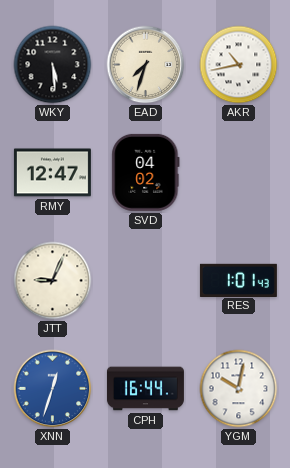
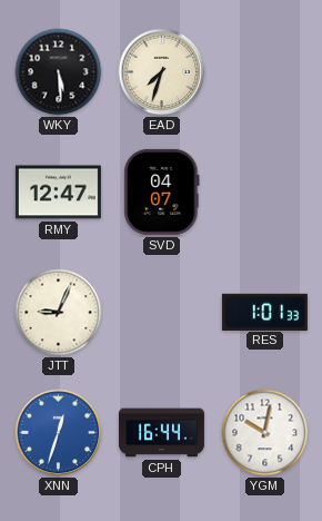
AKR: 10:43 -> none
SVD: 04:02 -> 04:07
RES: 1:01:43 -> 1:01:33
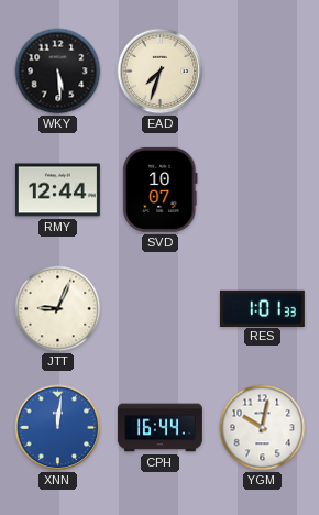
RMY: 12:47 -> 12:44
SVD: 04:07 -> 10:07
XNN: 12:33 -> 12:01
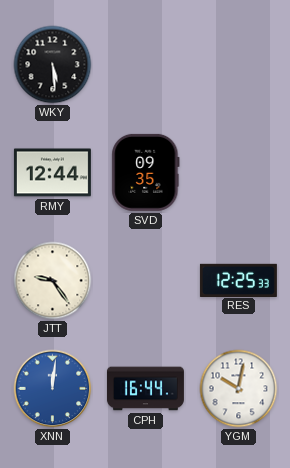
EAD: 7:33 -> none
SVD: 10:07 -> 09:35
JTT: 9:04 -> 9:24
RES: 1:01 -> 12:25
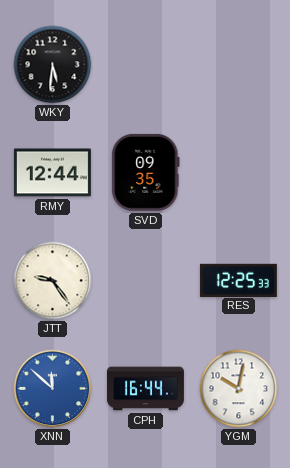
WKY: 5:29 -> 5:31
XNN: 12:01 -> 11:52
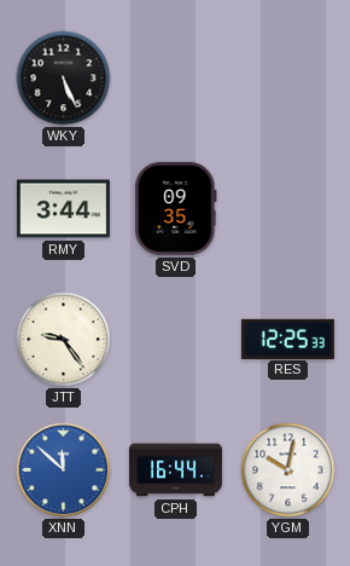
WKY: 5:31 -> 5:26
RMY: 12:44 -> 3:44
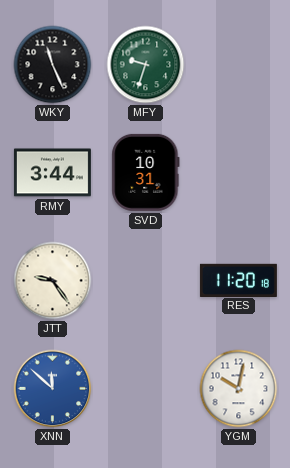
WKY: 5:26 -> 11:26
MFY: none -> 9:33
SVD: 09:35 -> 10:31
RES: 12:25 -> 11:20
CPH: 16:44 -> none
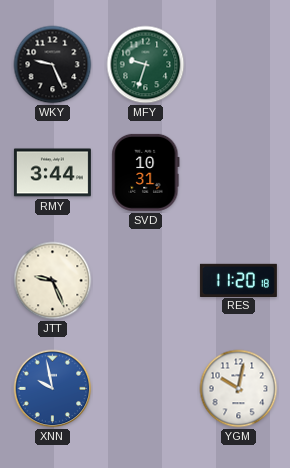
WKY: 11:26 -> 9:26
JTT: 9:24 -> 9:26
XNN: 11:52 -> 9:58
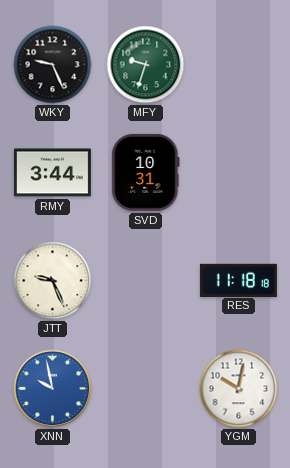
RES: 11:20 -> 11:18
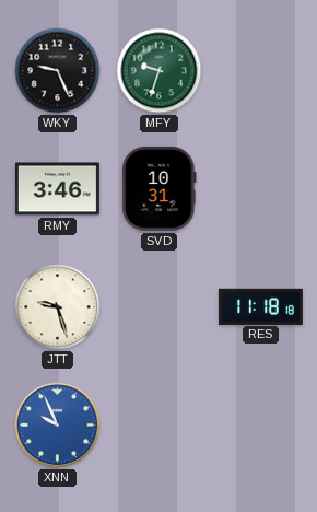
RMY: 3:44 -> 3:46
JTT: 9:26 -> 9:27
XNN: 9:58 -> 9:56
YGM: 10:02 -> none
